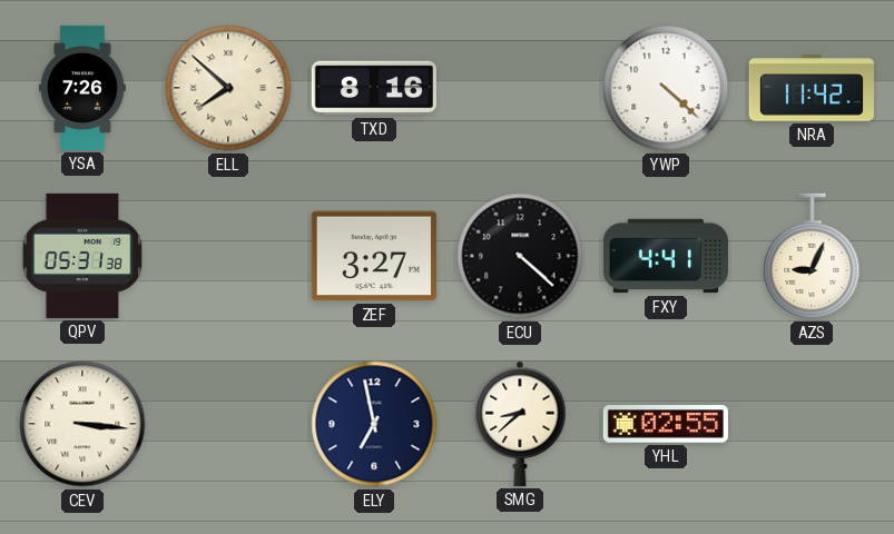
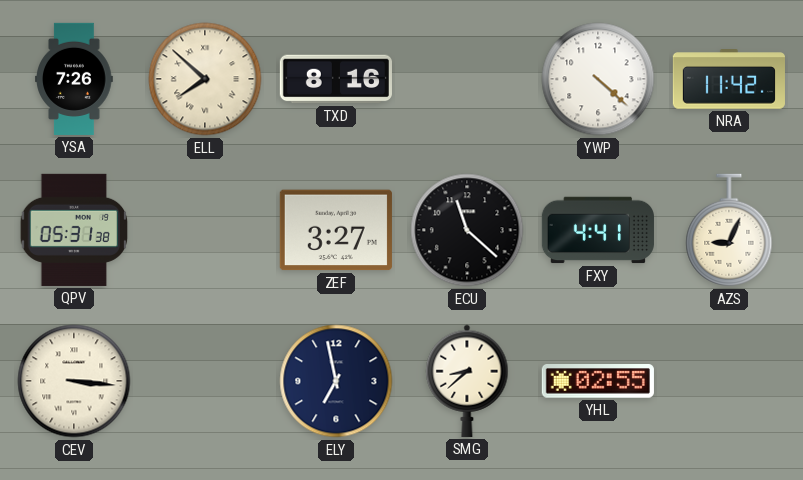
ECU: 4:22 -> 11:22
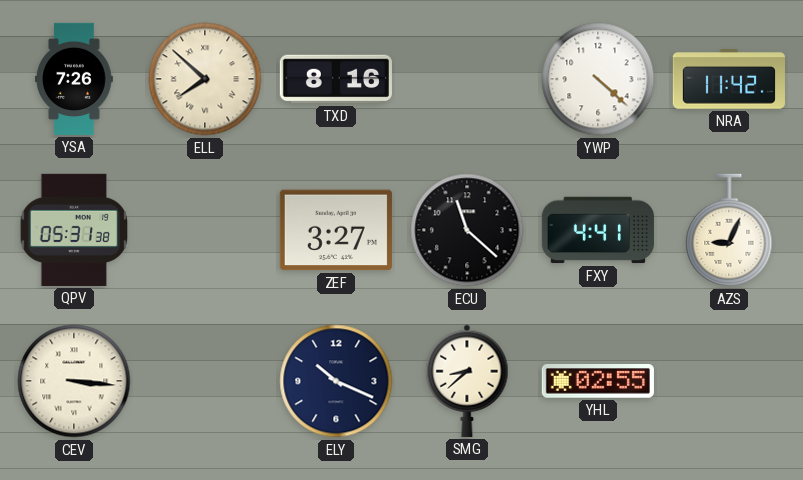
ELY: 6:58 -> 10:19
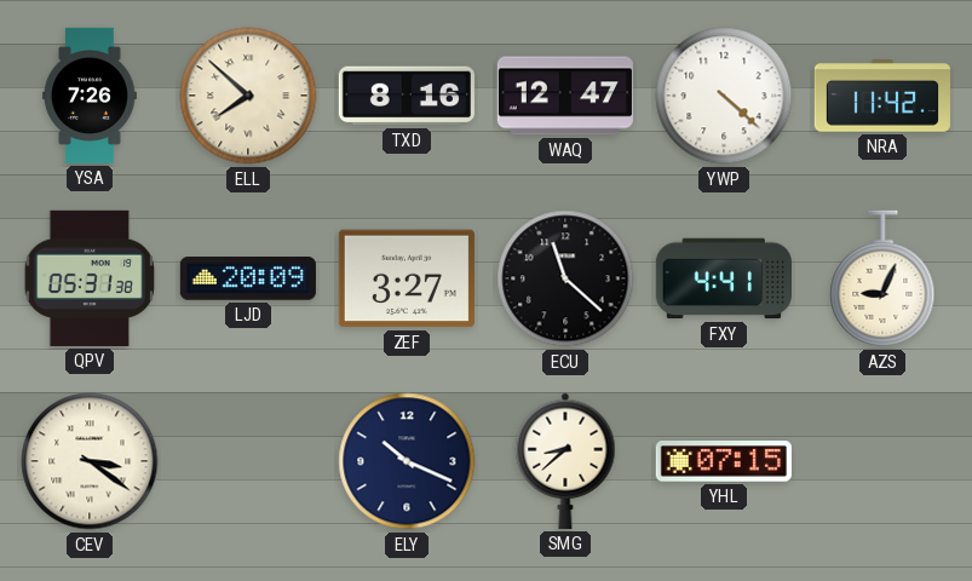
WAQ: none -> 12:47
LJD: none -> 20:09
CEV: 3:16 -> 3:21
YHL: 02:55 -> 07:15
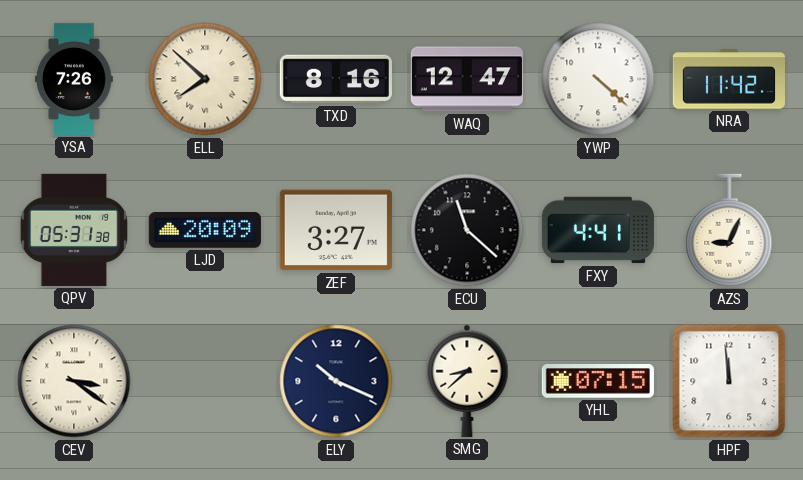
HPF: none -> 11:59
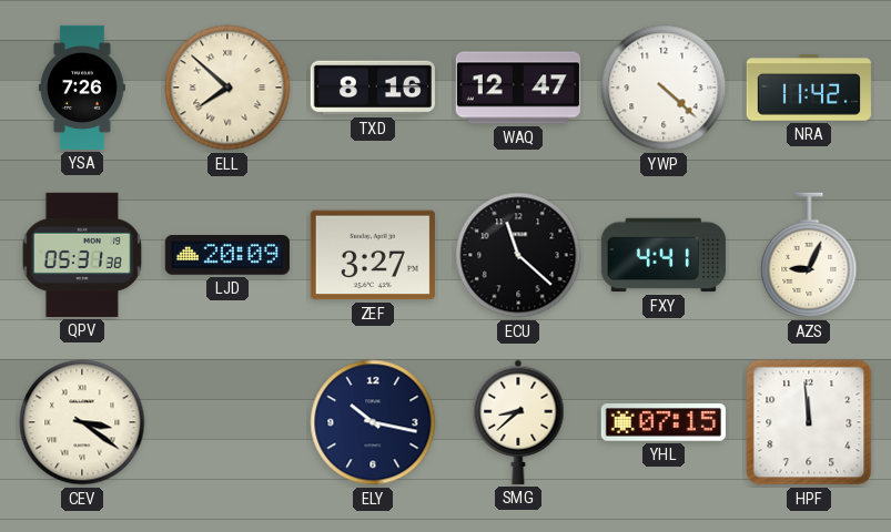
ELY: 10:19 -> 10:17
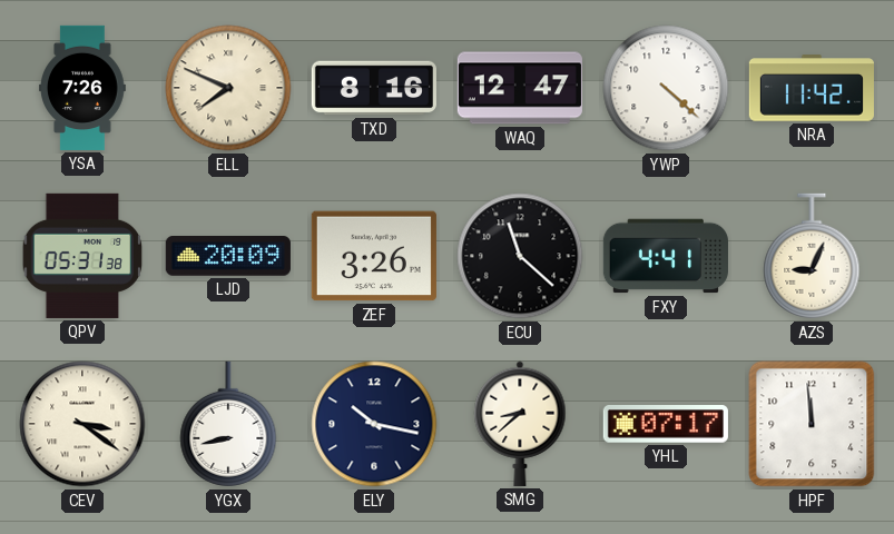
ELL: 7:52 -> 7:49
ZEF: 3:27 -> 3:26
YGX: none -> 8:43
YHL: 07:15 -> 07:17
